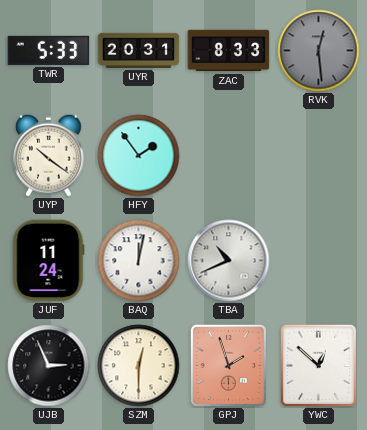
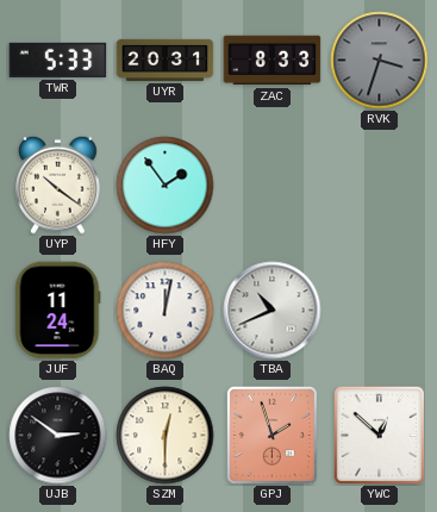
RVK: 12:29 -> 3:33
UJB: 2:56 -> 2:51
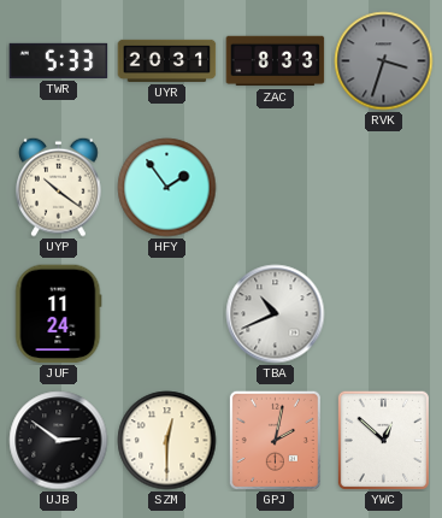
BAQ: 12:02 -> none
GPJ: 1:57 -> 2:02
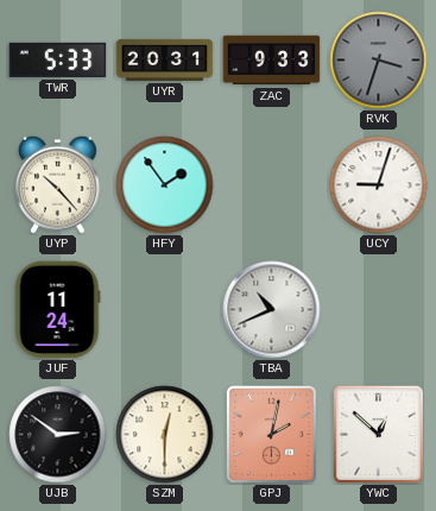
ZAC: 8:33 -> 9:33
UYP: 10:21 -> 10:23
UCY: none -> 9:03
